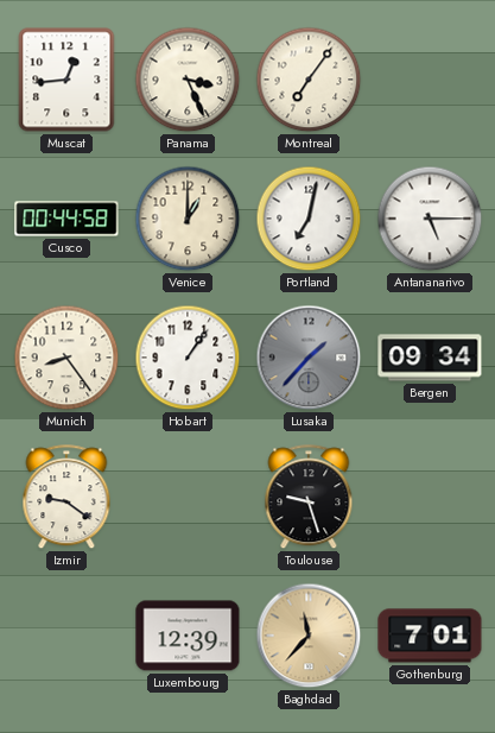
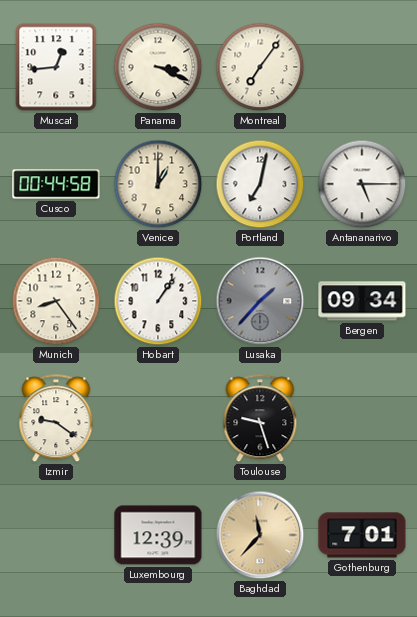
Panama: 3:26 -> 3:19
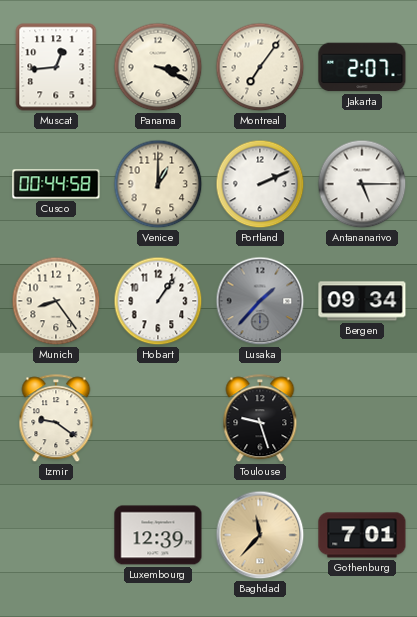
Jakarta: none -> 2:07
Portland: 7:02 -> 2:11
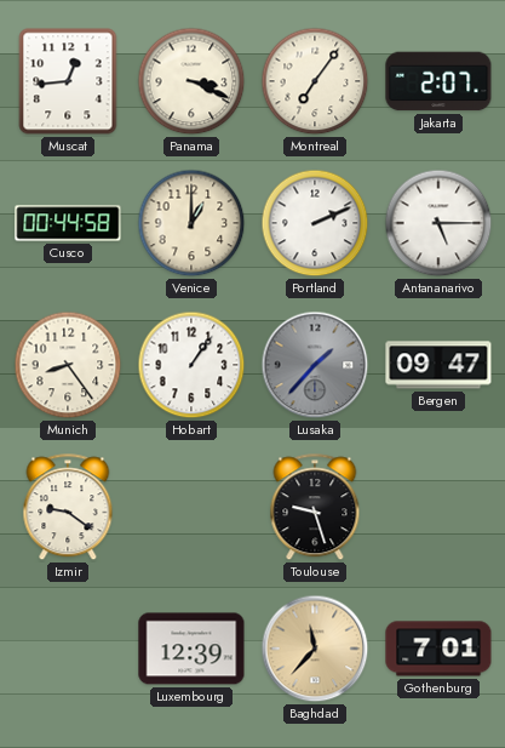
Bergen: 09:34 -> 09:47
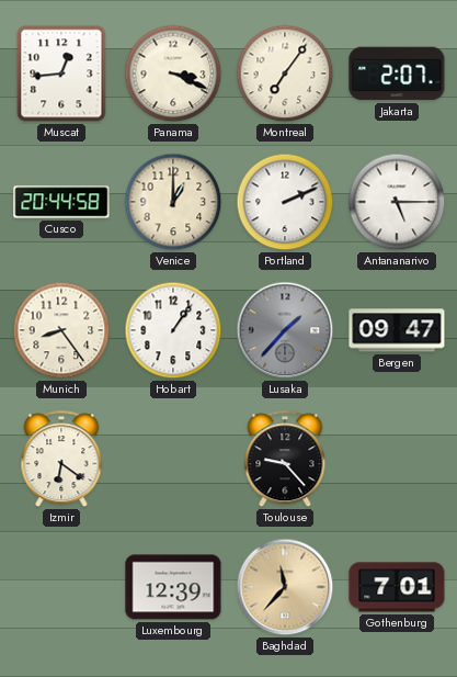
Cusco: 00:44 -> 20:44
Izmir: 9:21 -> 6:21
Toulouse: 9:27 -> 9:23
